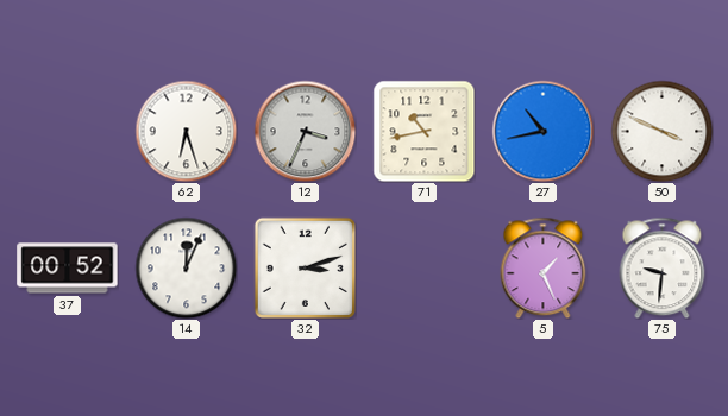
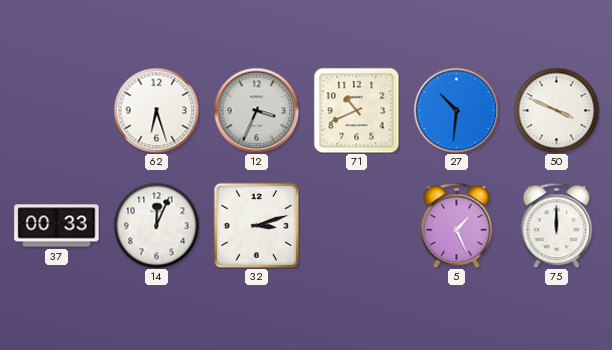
71: 10:43 -> 10:41
27: 10:43 -> 10:31
37: 00:52 -> 00:33
75: 9:31 -> 12:00
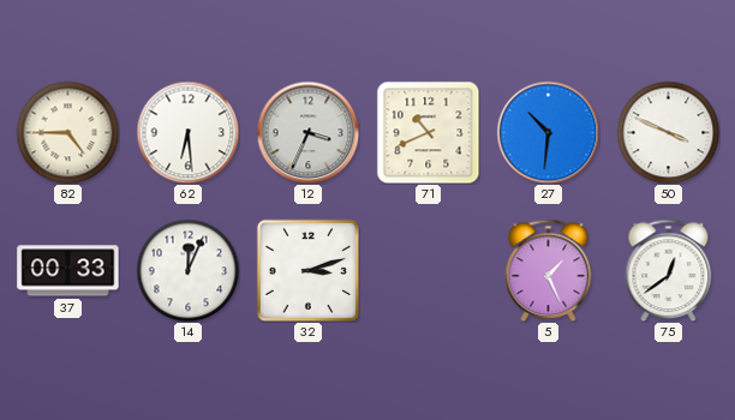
82: none -> 4:45
62: 6:27 -> 6:29
75: 12:00 -> 12:39
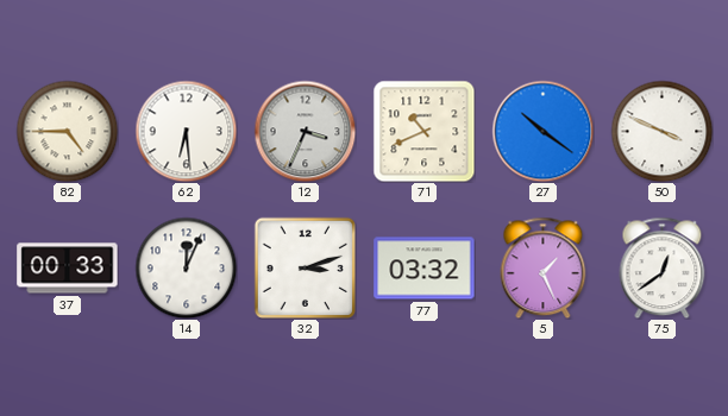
27: 10:31 -> 10:21
77: none -> 03:32
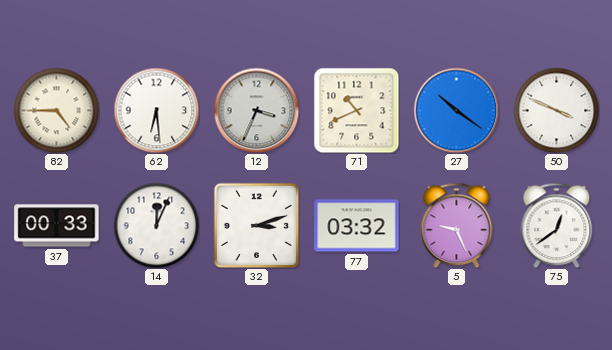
5: 1:26 -> 9:26
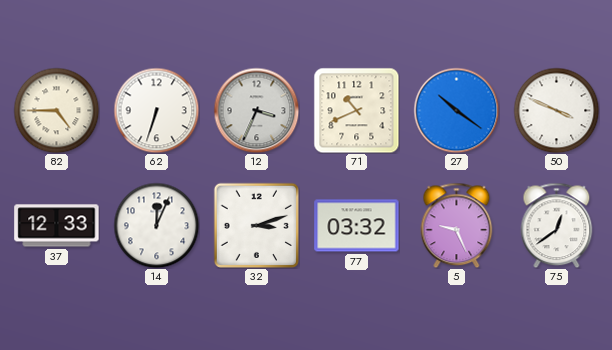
62: 6:29 -> 6:33
37: 00:33 -> 12:33
